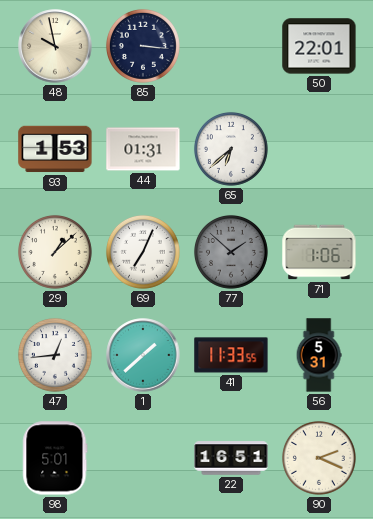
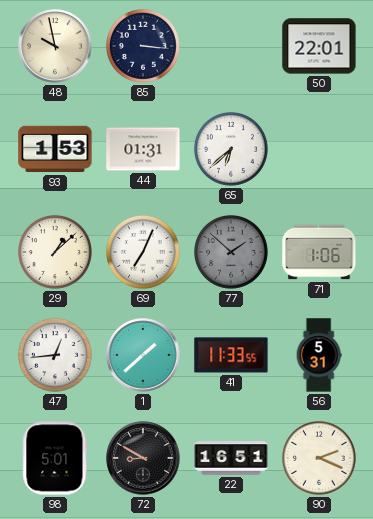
72: none -> 8:50
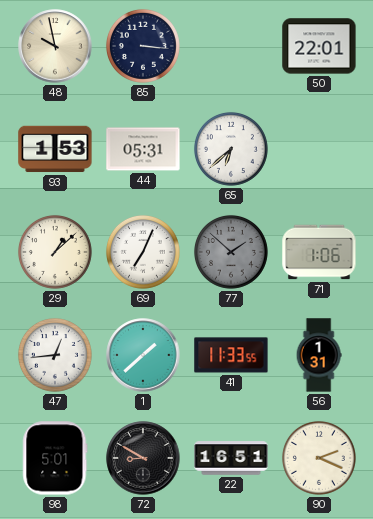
44: 01:31 -> 05:31
56: 5:31 -> 1:31
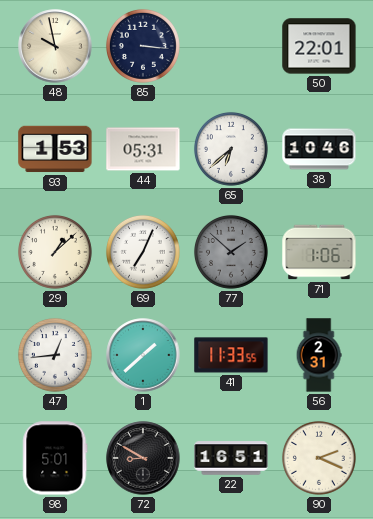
38: none -> 10:46
56: 1:31 -> 2:31
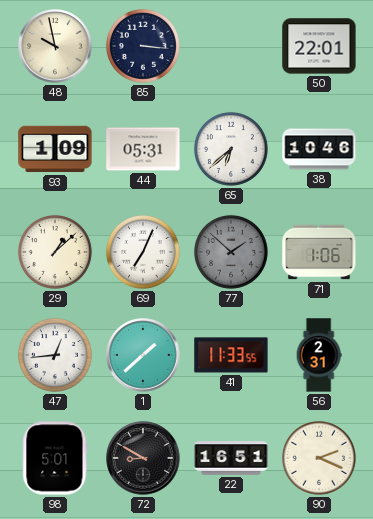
93: 1:53 -> 1:09
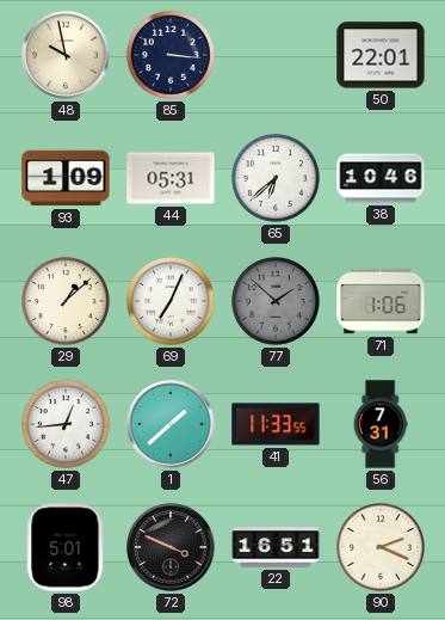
56: 2:31 -> 7:31
72: 8:50 -> 3:49
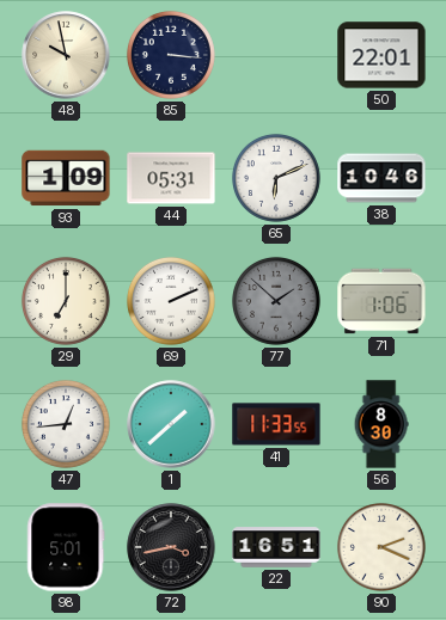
65: 6:38 -> 6:11
29: 1:08 -> 7:00
69: 7:04 -> 2:11
56: 7:31 -> 8:30
72: 3:49 -> 3:43
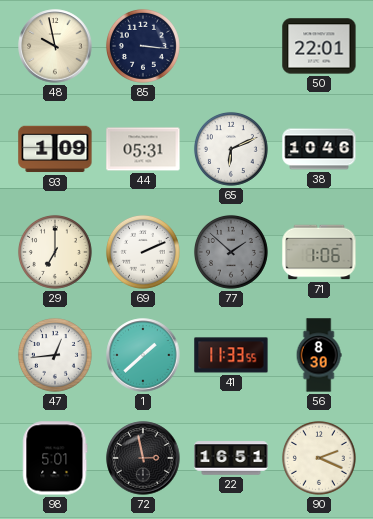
72: 3:43 -> 2:58
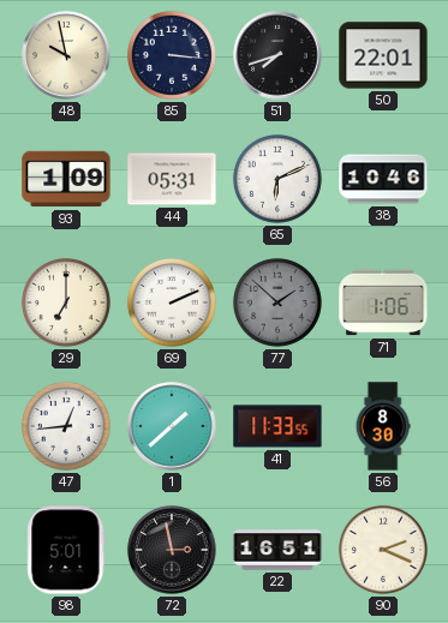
51: none -> 7:42
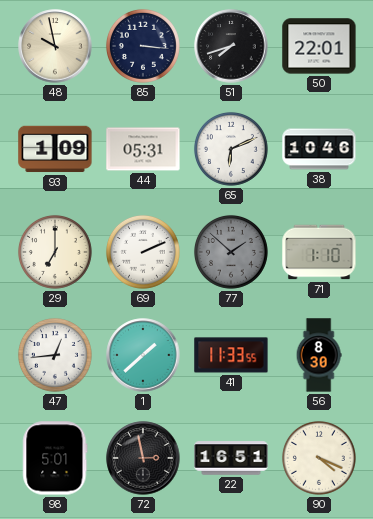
71: 1:06 -> 1:10
90: 2:19 -> 4:19
